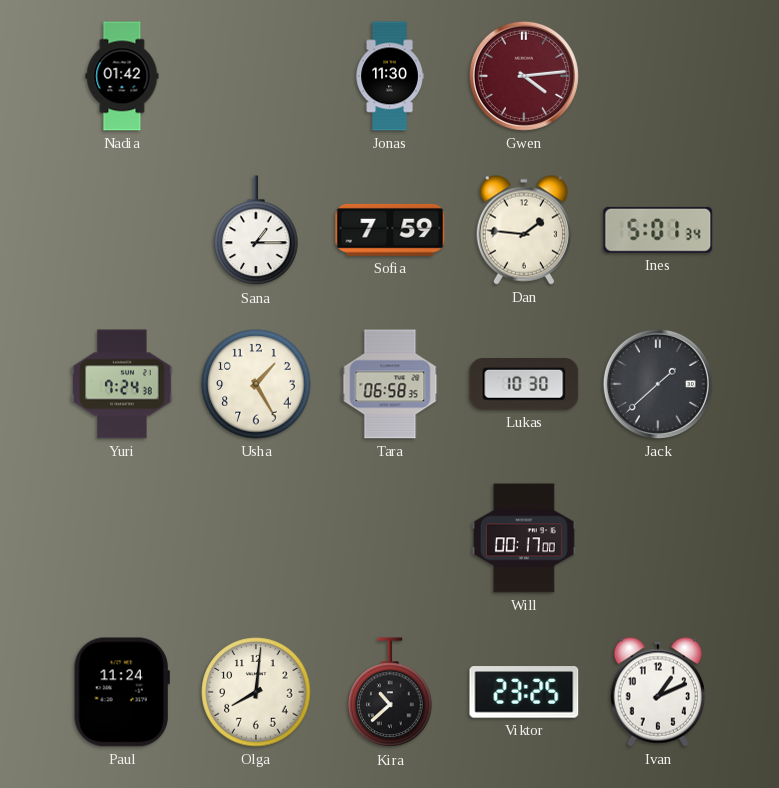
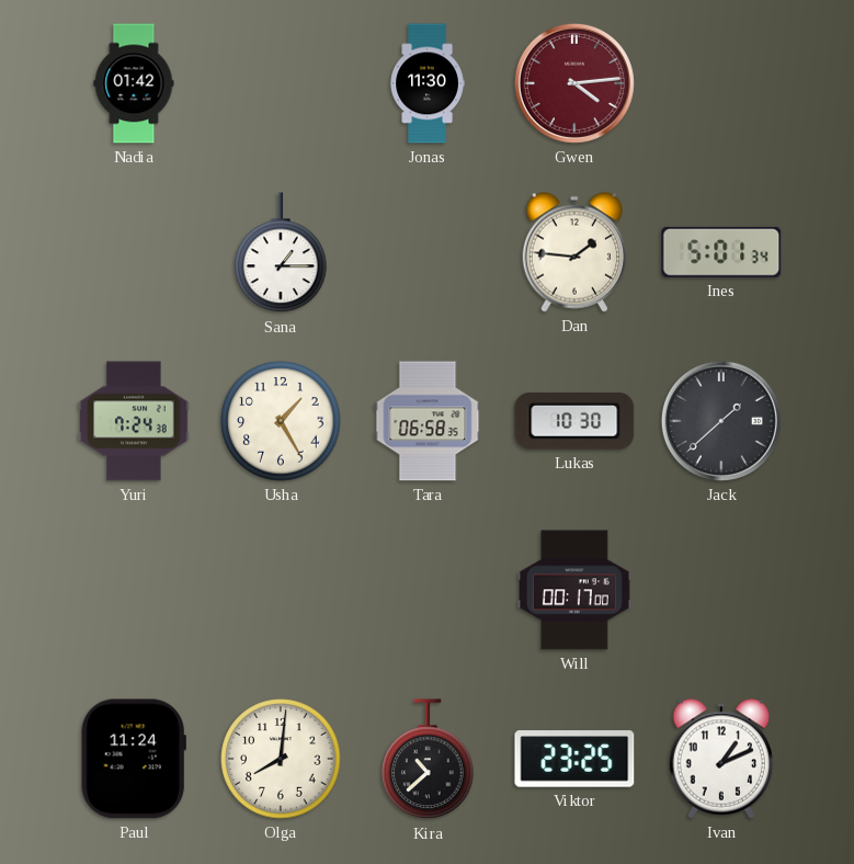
Sofia: 7:59 -> none
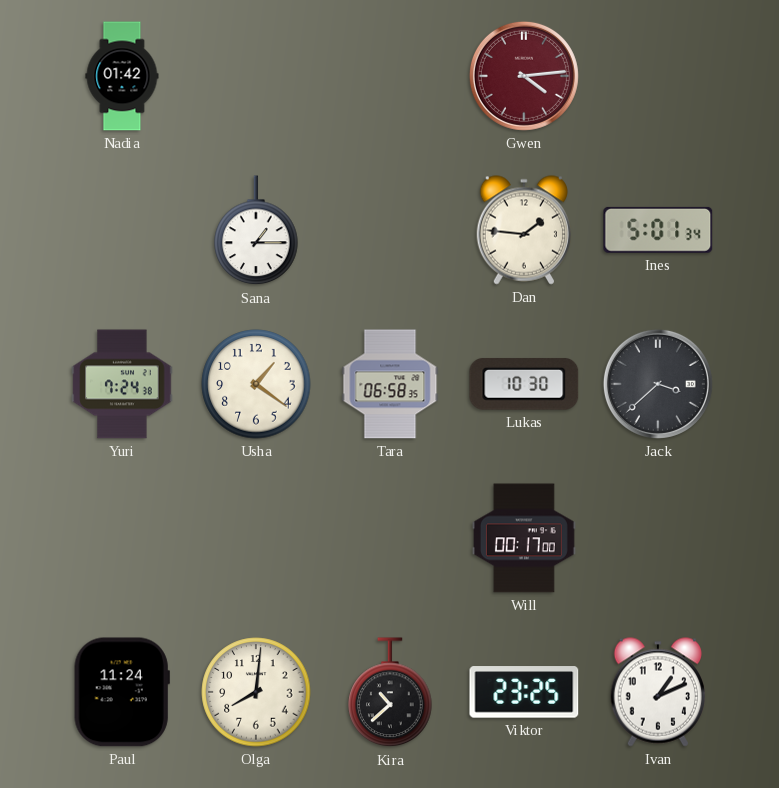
Jonas: 11:30 -> none
Usha: 1:25 -> 1:21
Jack: 1:38 -> 3:38
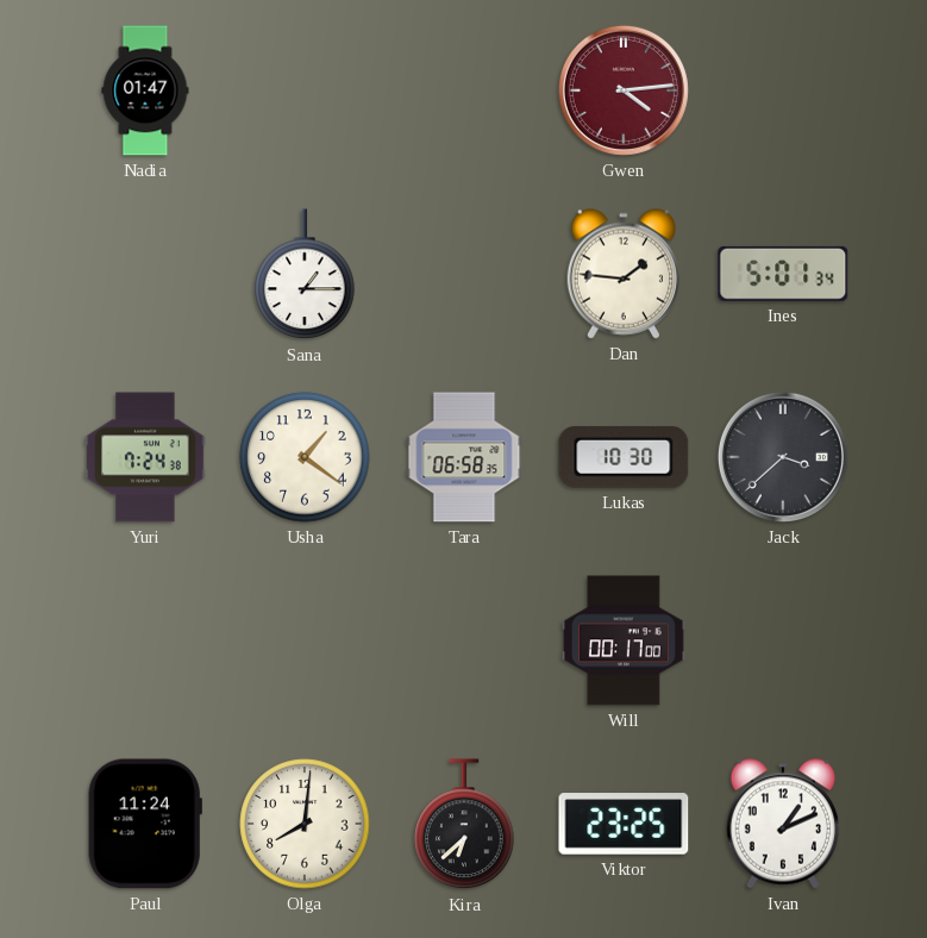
Nadia: 01:42 -> 01:47
Kira: 10:38 -> 6:38
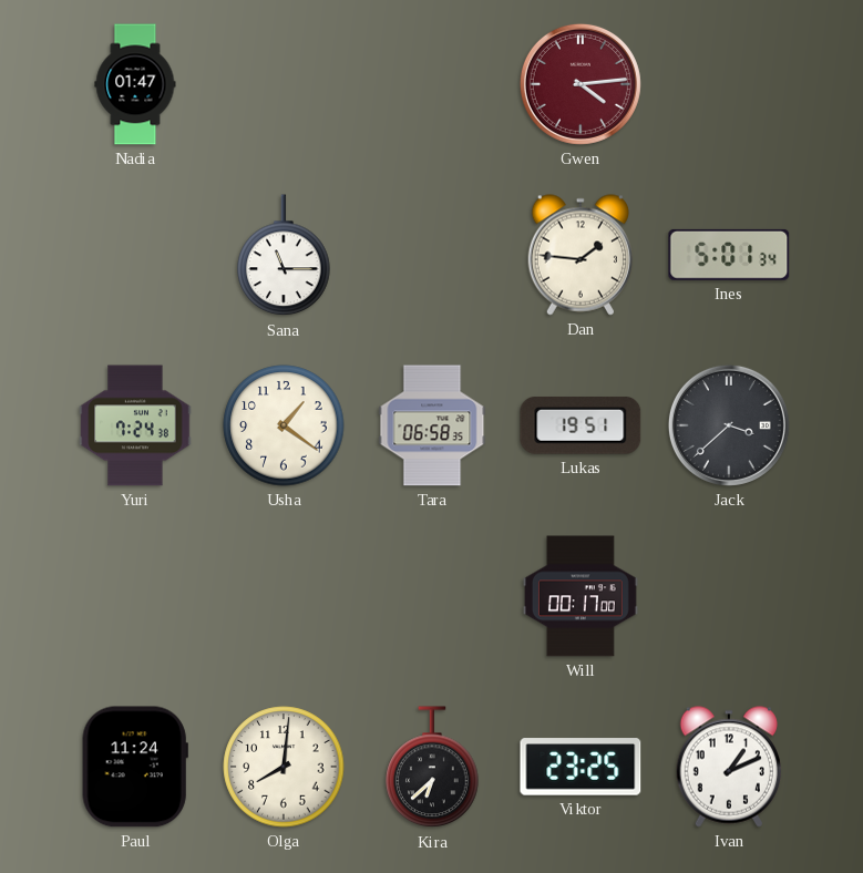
Sana: 1:15 -> 11:15
Lukas: 10:30 -> 19:51
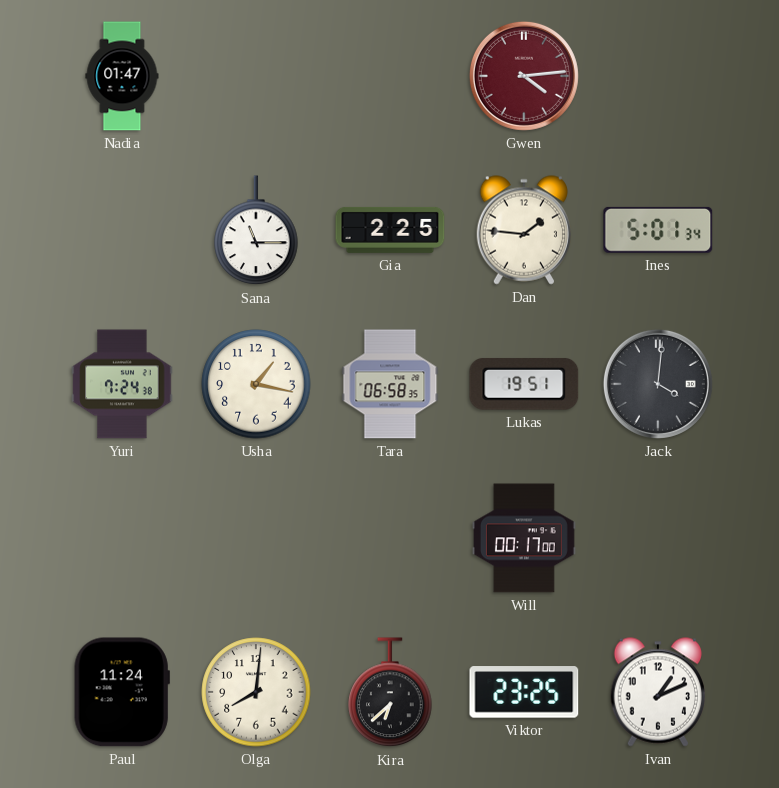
Gia: none -> 2:25
Usha: 1:21 -> 1:17
Jack: 3:38 -> 4:01
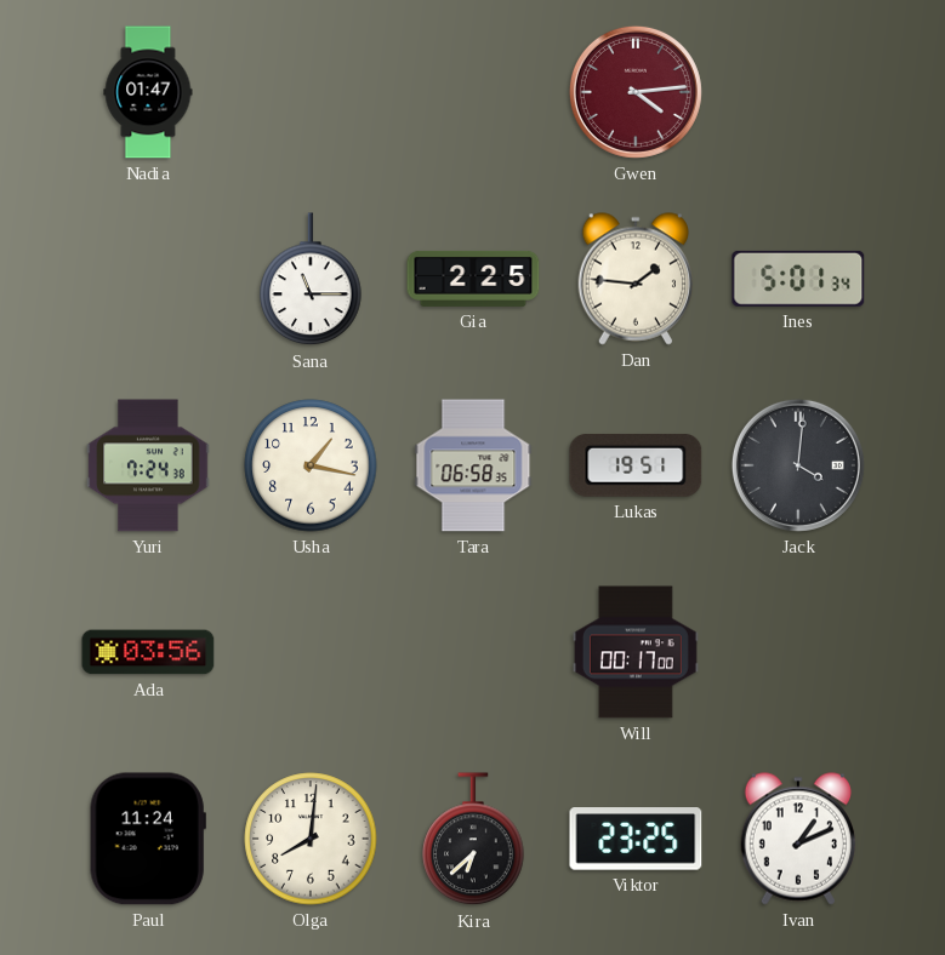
Ada: none -> 03:56
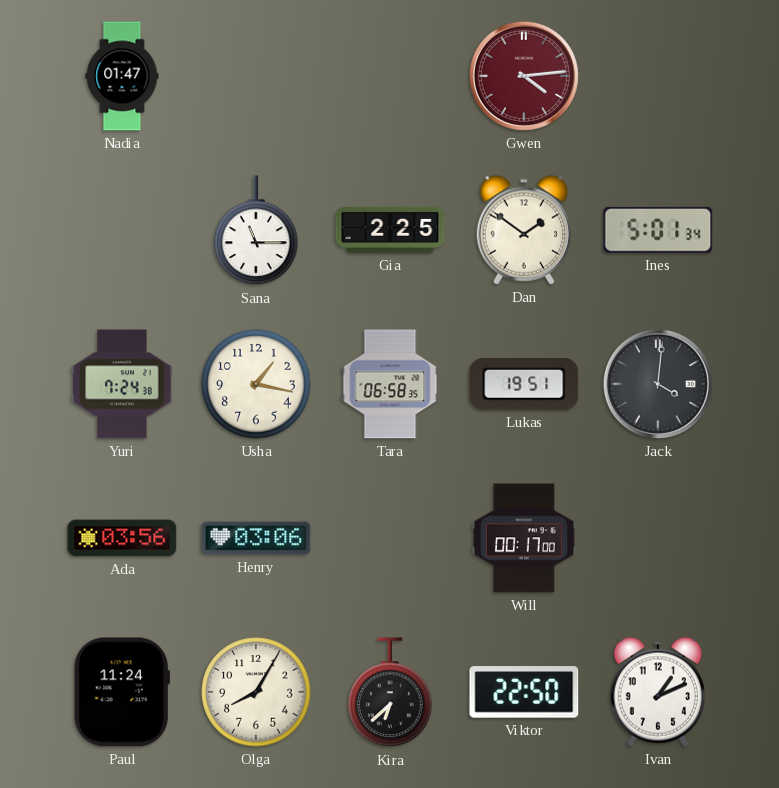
Dan: 1:46 -> 1:51
Henry: none -> 03:06
Olga: 8:01 -> 8:05
Viktor: 23:25 -> 22:50
